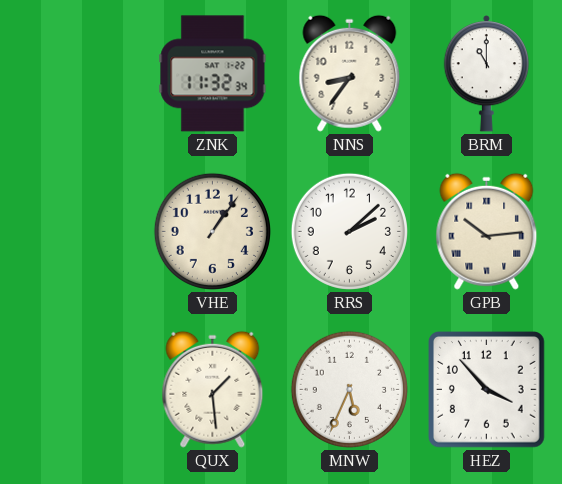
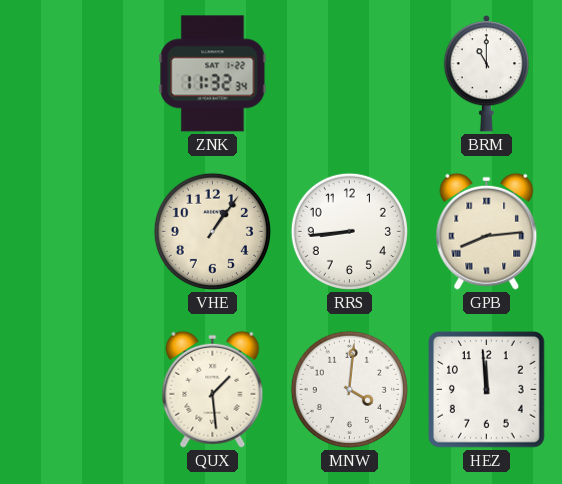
NNS: 8:36 -> none
RRS: 2:08 -> 8:44
GPB: 10:14 -> 8:14
MNW: 5:34 -> 4:01
HEZ: 3:53 -> 11:59
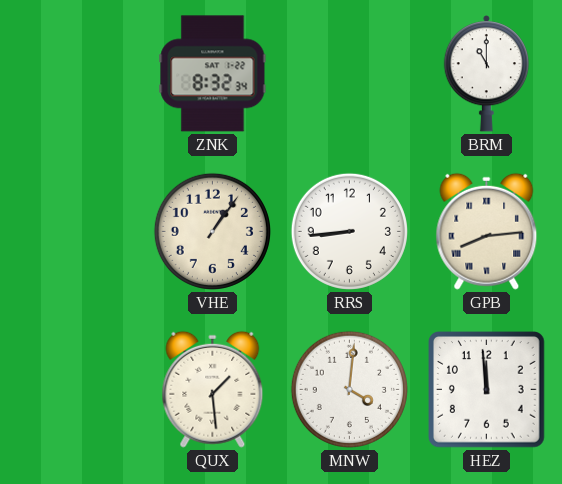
ZNK: 11:32 -> 8:32
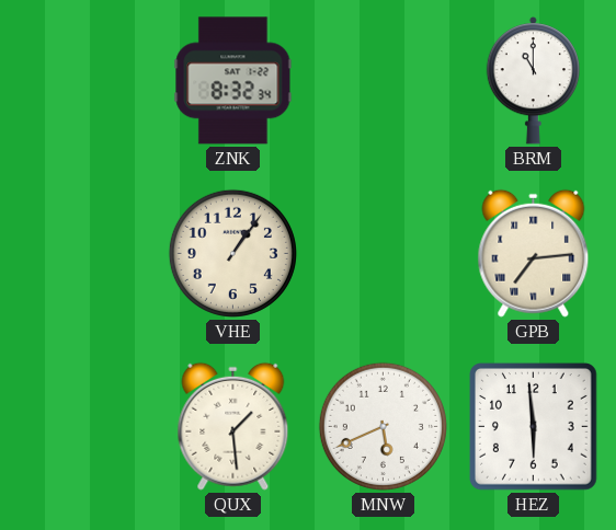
RRS: 8:44 -> none
GPB: 8:14 -> 7:14
MNW: 4:01 -> 5:41
HEZ: 11:59 -> 5:59
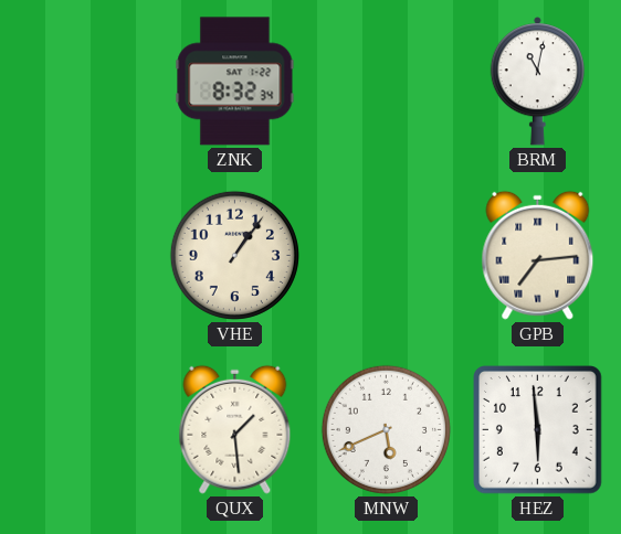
BRM: 11:00 -> 11:02
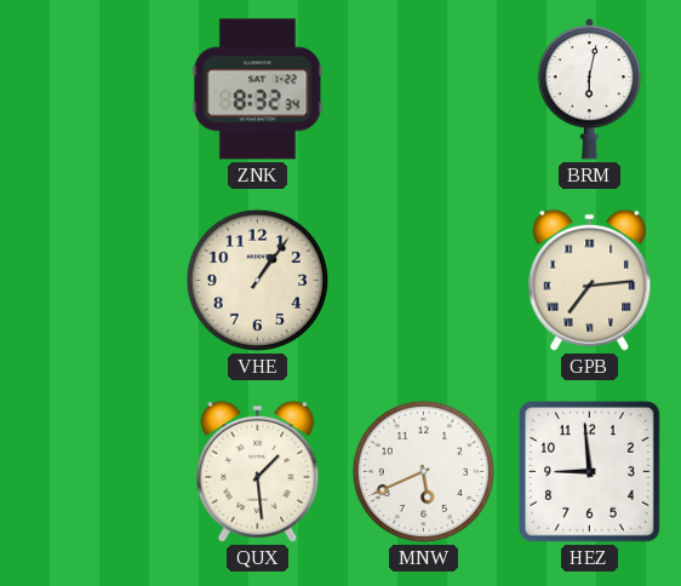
BRM: 11:02 -> 6:02
HEZ: 5:59 -> 8:59
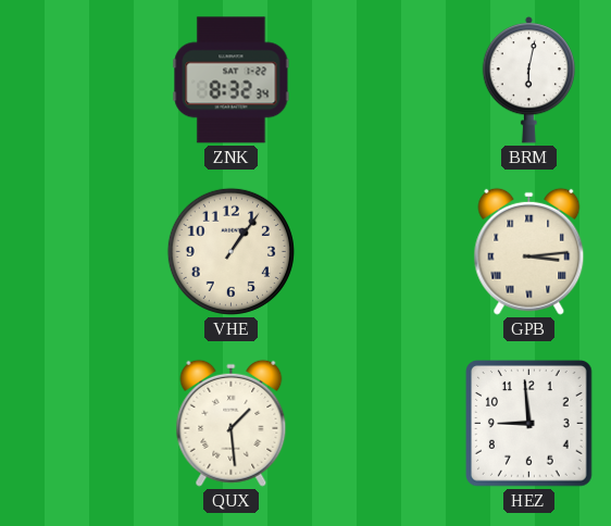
GPB: 7:14 -> 3:14
MNW: 5:41 -> none
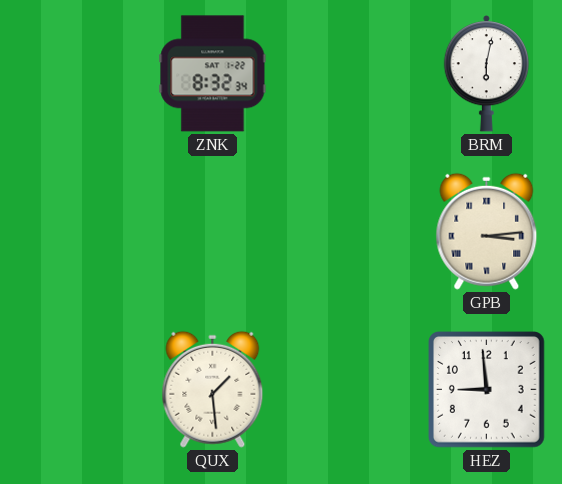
VHE: 1:06 -> none
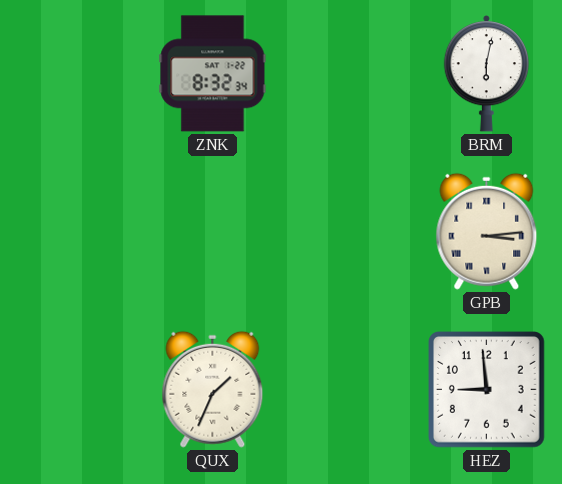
QUX: 1:29 -> 1:34
